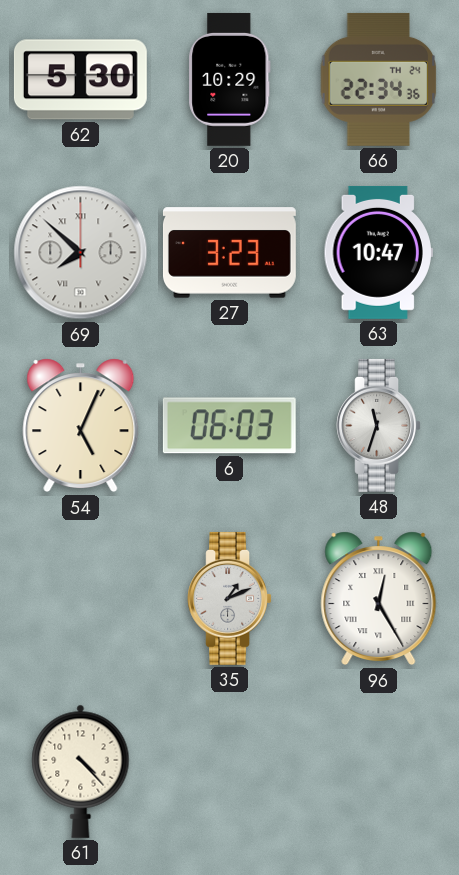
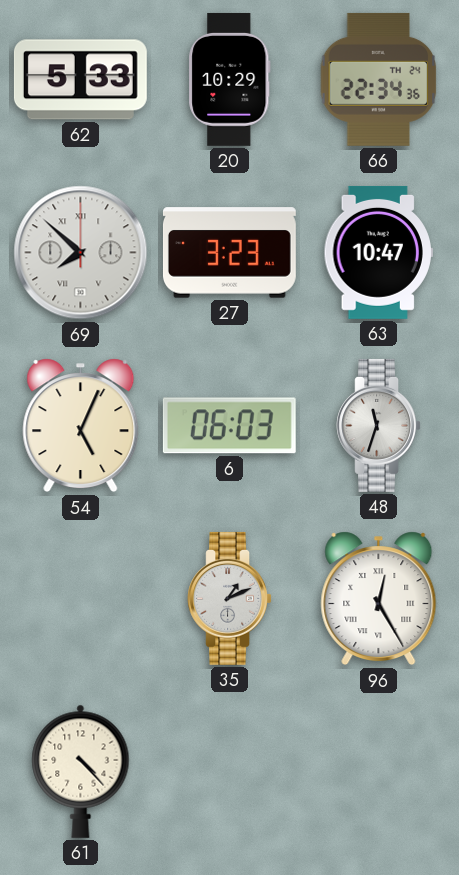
62: 5:30 -> 5:33
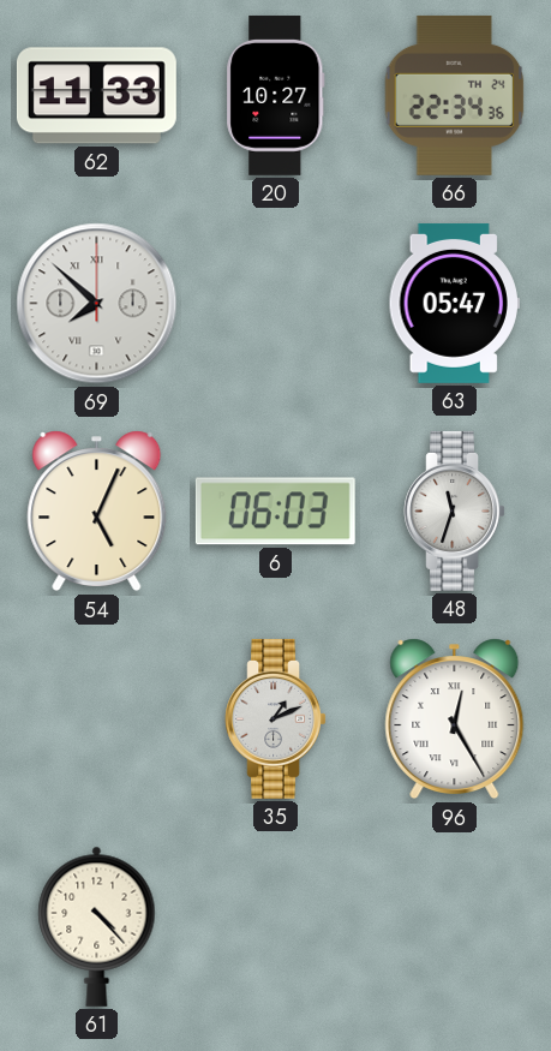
62: 5:33 -> 11:33
20: 10:29 -> 10:27
27: 3:23 -> none
63: 10:47 -> 05:47
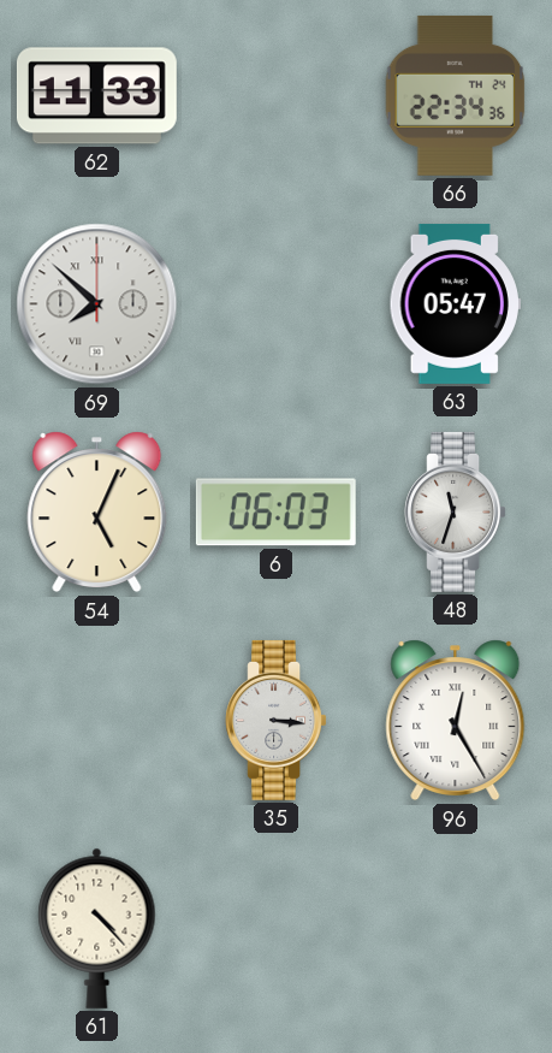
20: 10:27 -> none
35: 1:11 -> 3:16
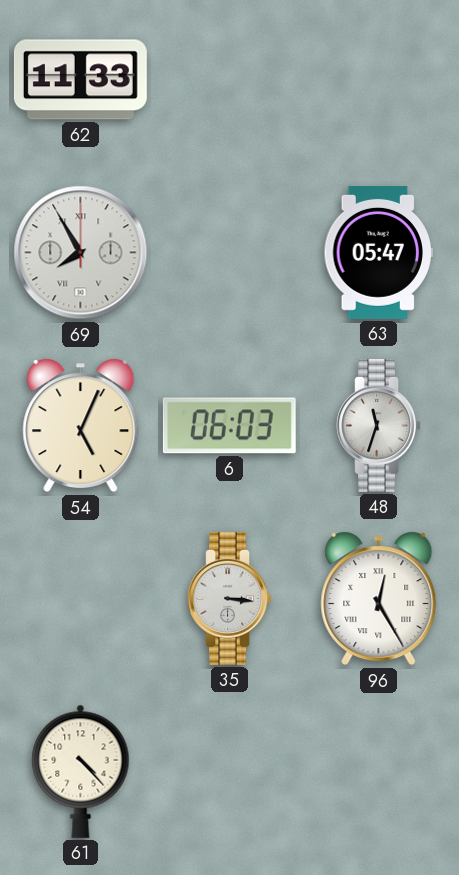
66: 22:34 -> none
69: 7:52 -> 7:55
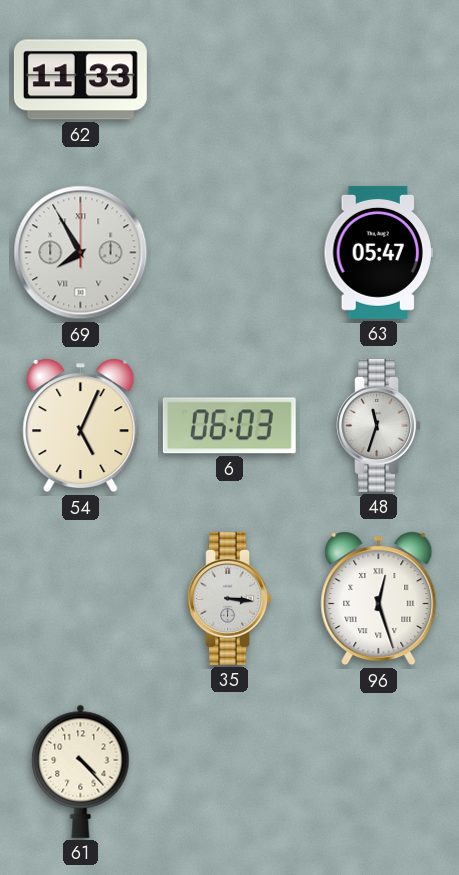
96: 12:25 -> 12:27
